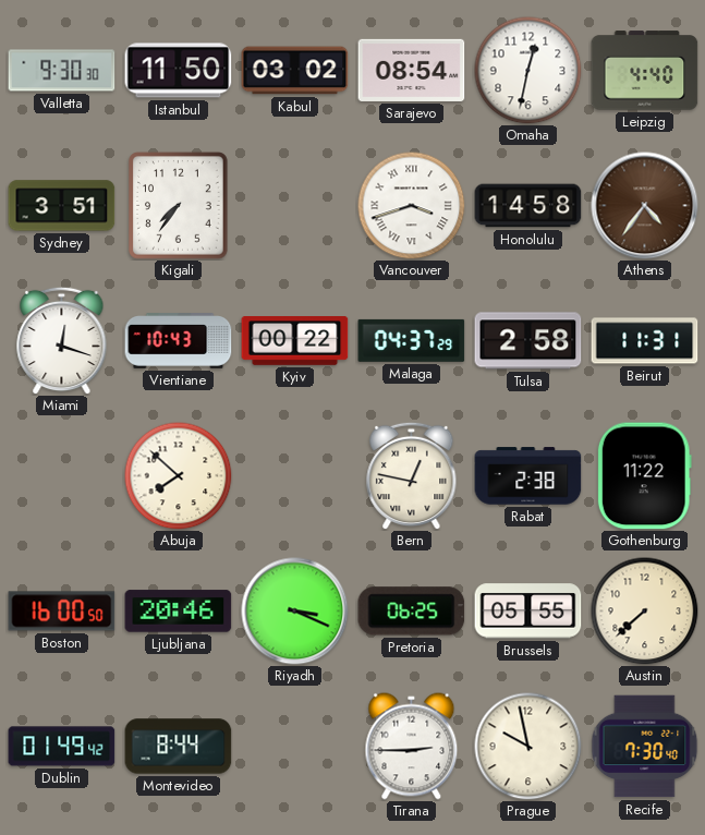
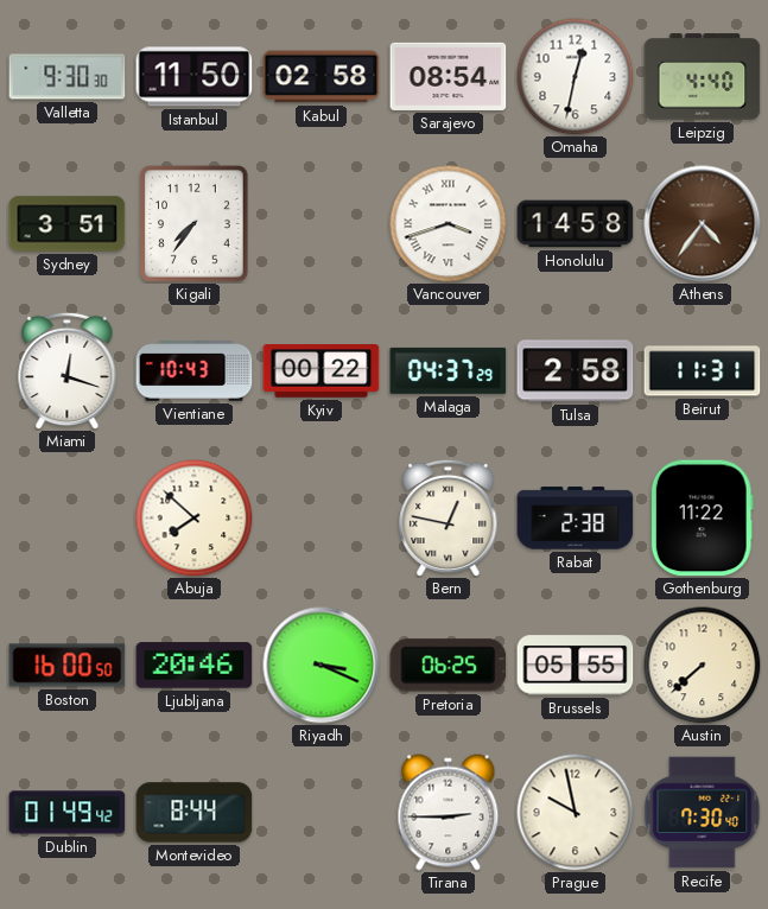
Kabul: 03:02 -> 02:58
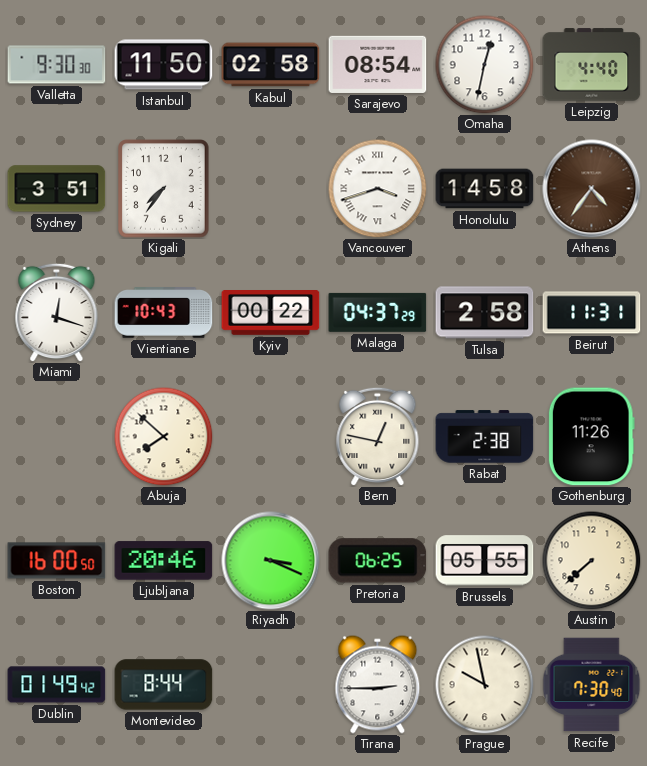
Gothenburg: 11:22 -> 11:26
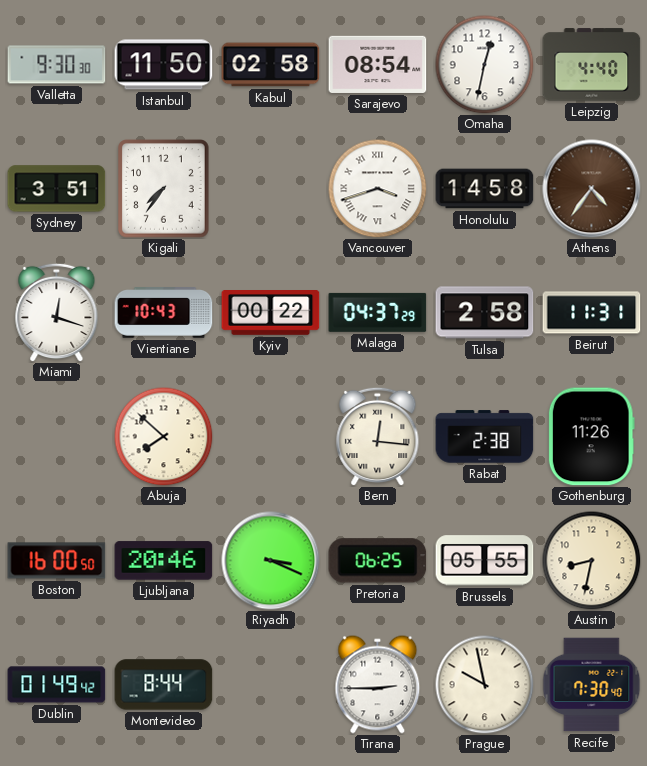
Bern: 12:47 -> 12:16
Austin: 7:38 -> 8:32
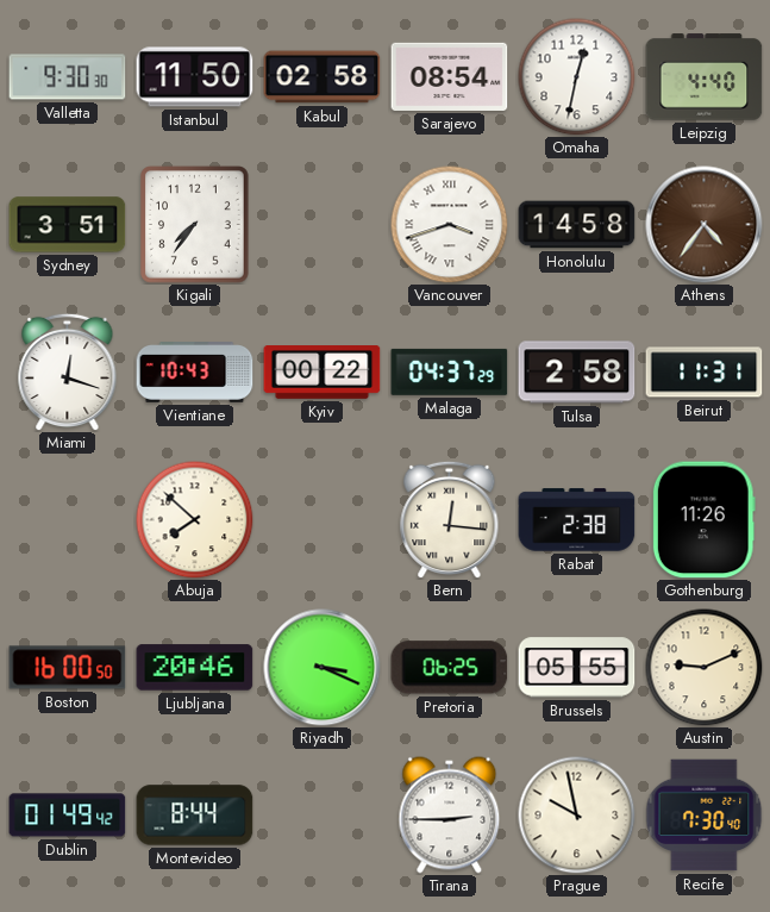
Austin: 8:32 -> 9:11
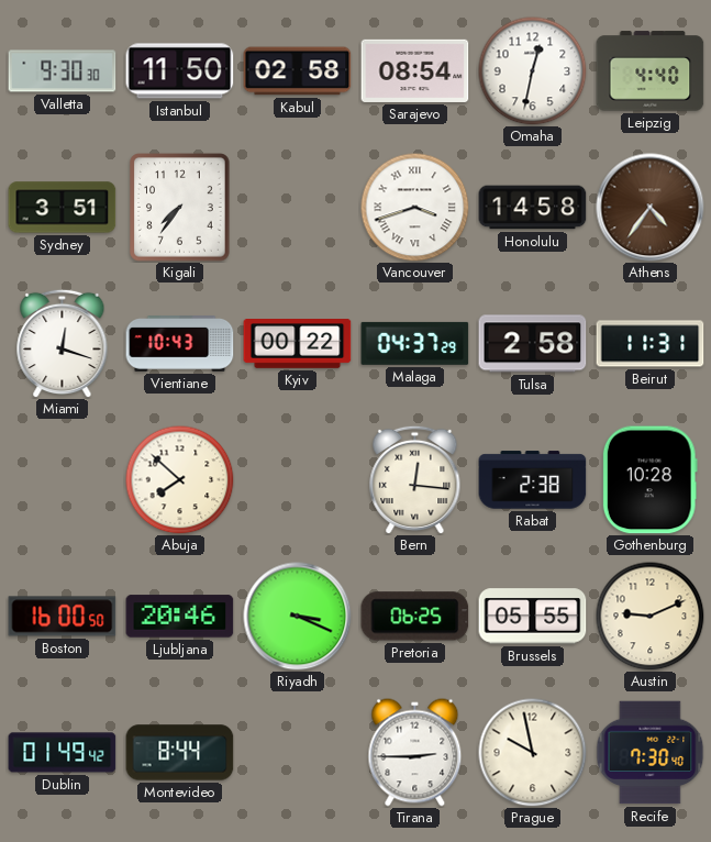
Gothenburg: 11:26 -> 10:28
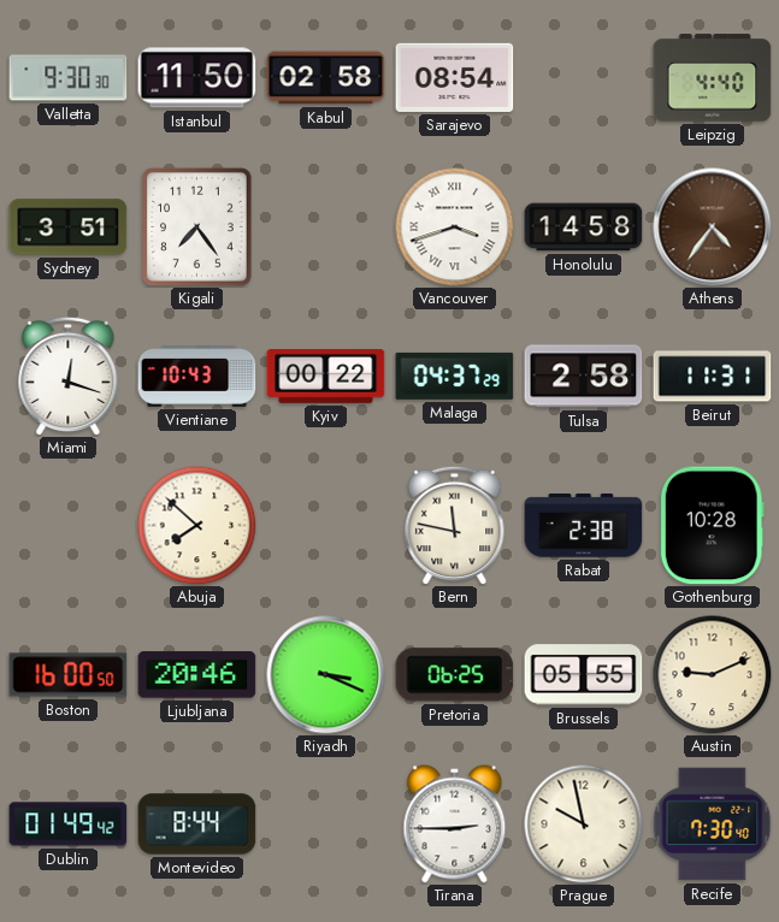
Omaha: 12:32 -> none
Kigali: 7:36 -> 7:24
Bern: 12:16 -> 11:47
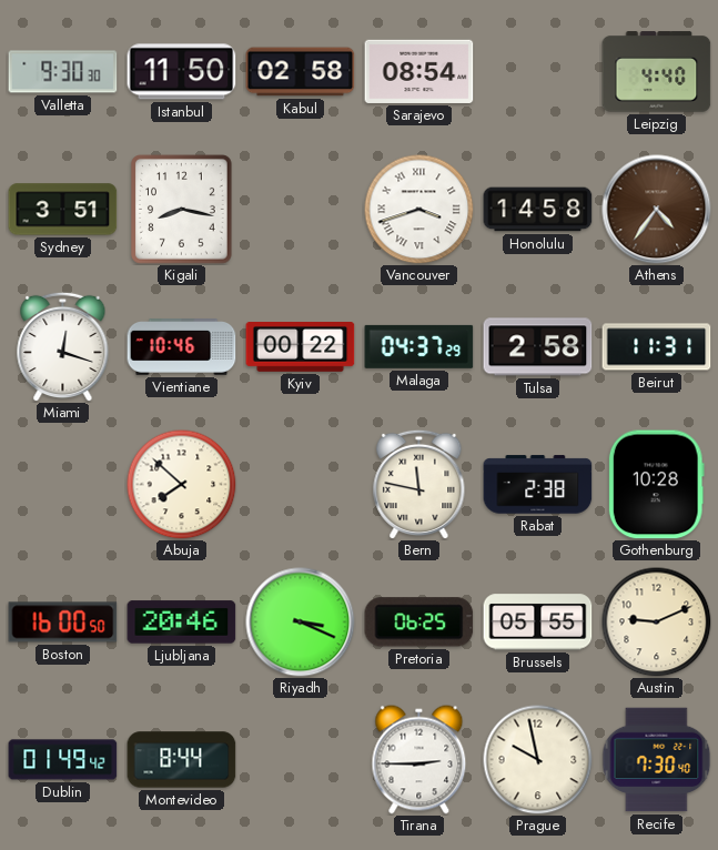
Kigali: 7:24 -> 8:17
Vientiane: 10:43 -> 10:46
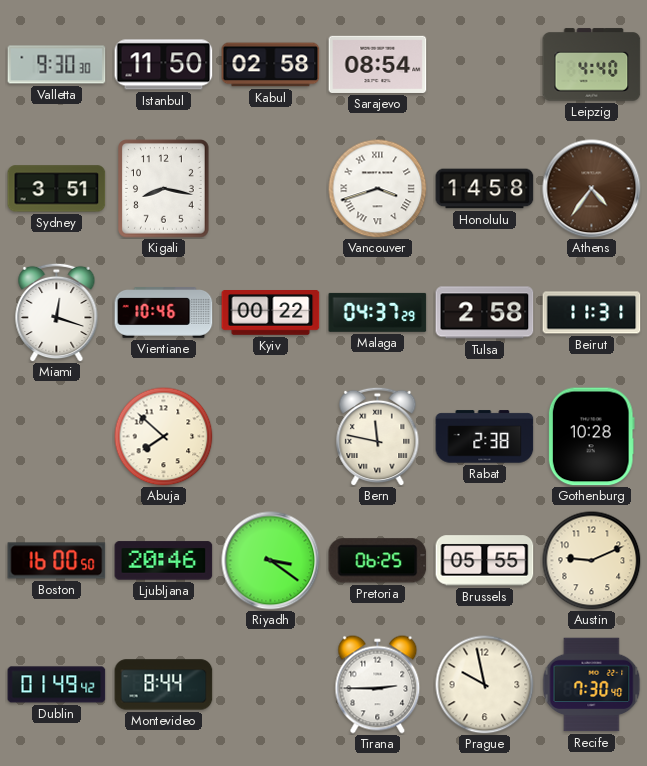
Riyadh: 3:19 -> 3:21
